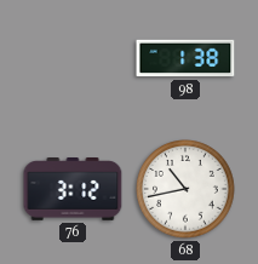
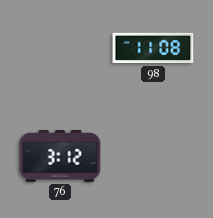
98: 1:38 -> 11:08
68: 10:43 -> none
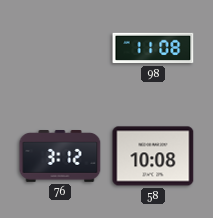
58: none -> 10:08
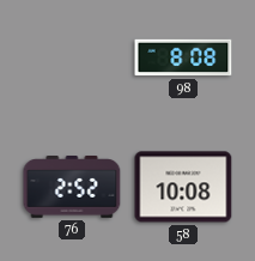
98: 11:08 -> 8:08
76: 3:12 -> 2:52
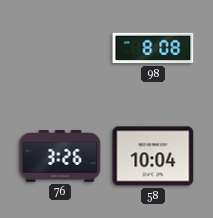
76: 2:52 -> 3:26
58: 10:08 -> 10:04
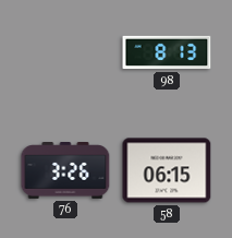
98: 8:08 -> 8:13
58: 10:04 -> 06:15
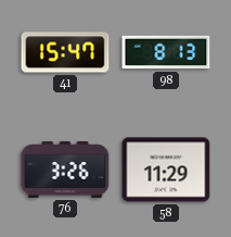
41: none -> 15:47
58: 06:15 -> 11:29
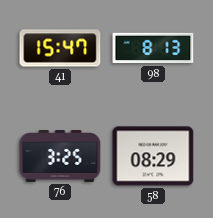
76: 3:26 -> 3:25
58: 11:29 -> 08:29
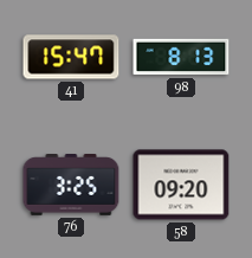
58: 08:29 -> 09:20
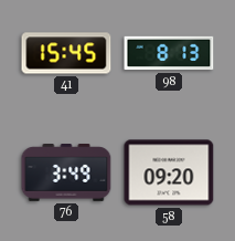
41: 15:47 -> 15:45
76: 3:25 -> 3:49
